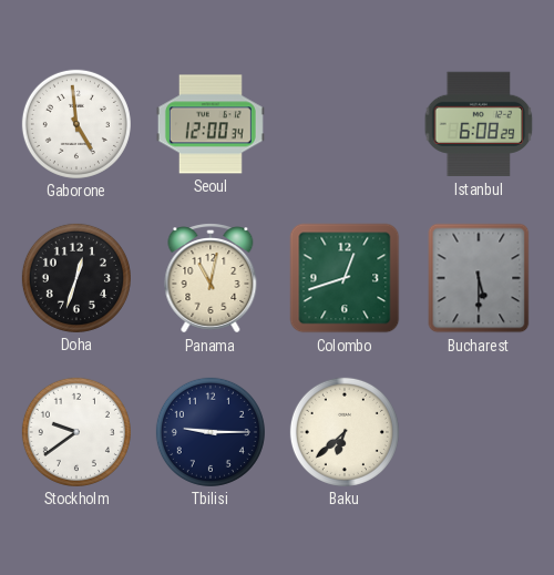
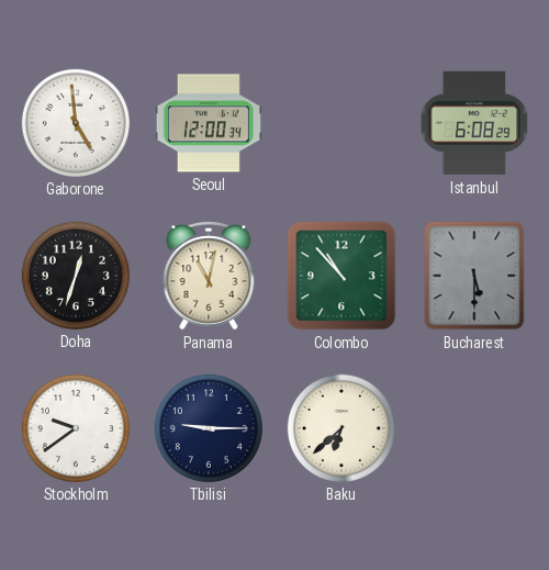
Colombo: 12:42 -> 10:53
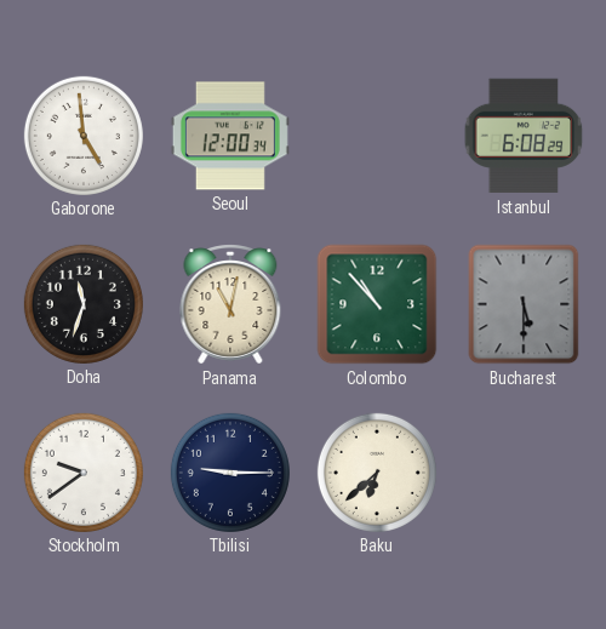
Doha: 12:33 -> 11:33
